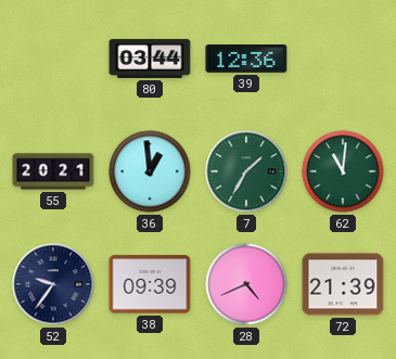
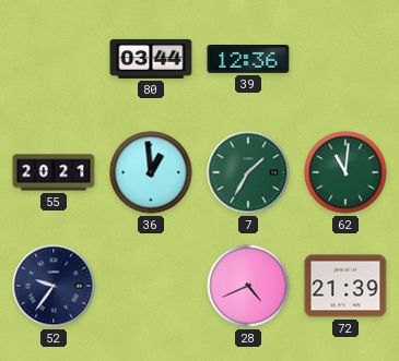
38: 09:39 -> none
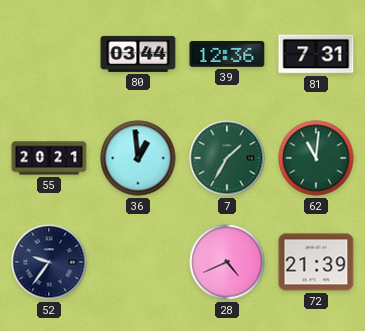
81: none -> 7:31
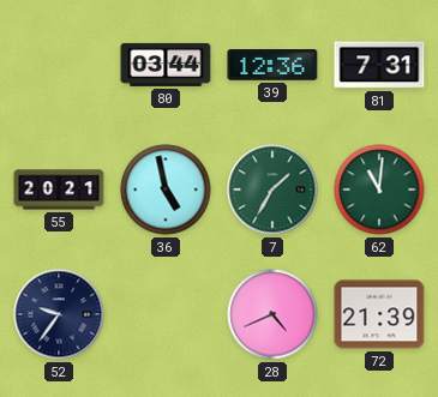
36: 12:59 -> 4:58
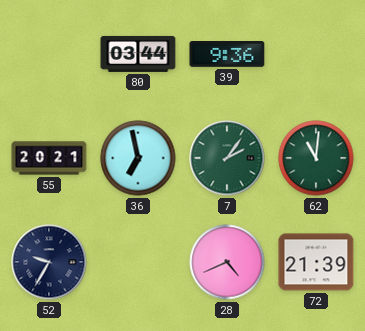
39: 12:36 -> 9:36
81: 7:31 -> none
36: 4:58 -> 6:58
7: 1:35 -> 2:06
52: 9:36 -> 9:35
